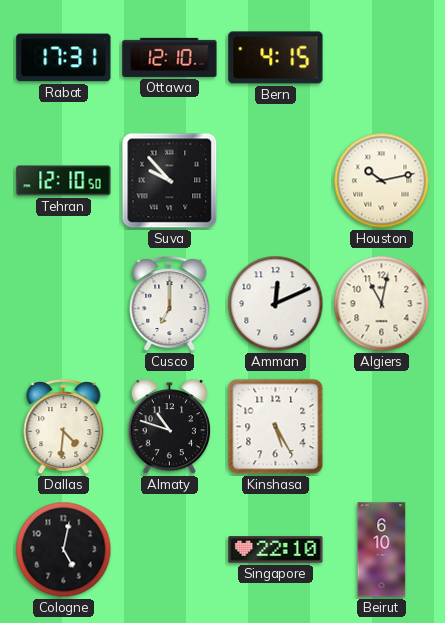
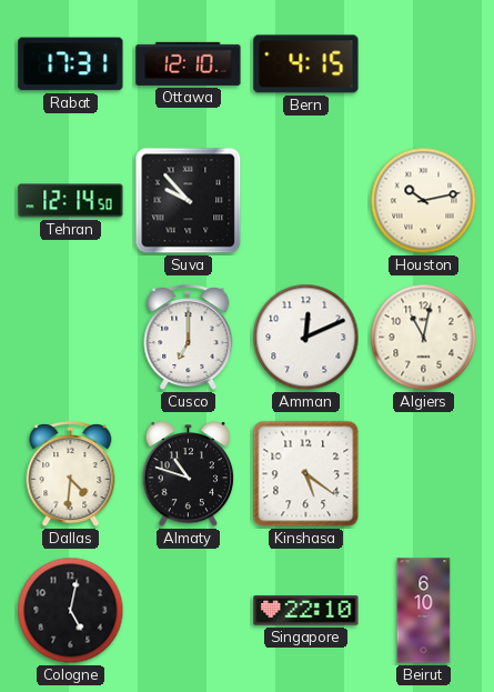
Tehran: 12:10 -> 12:14
Kinshasa: 5:25 -> 5:21
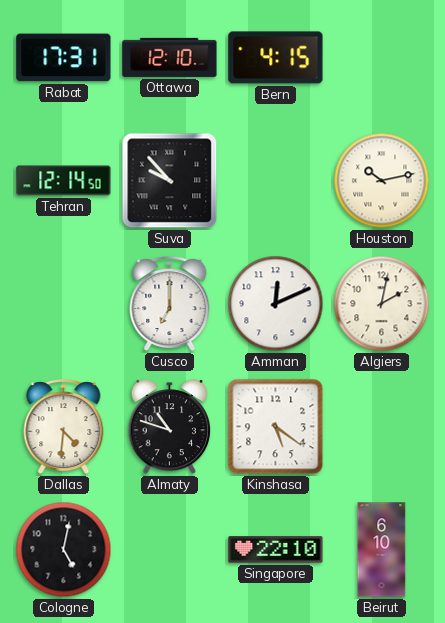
Algiers: 11:02 -> 2:02
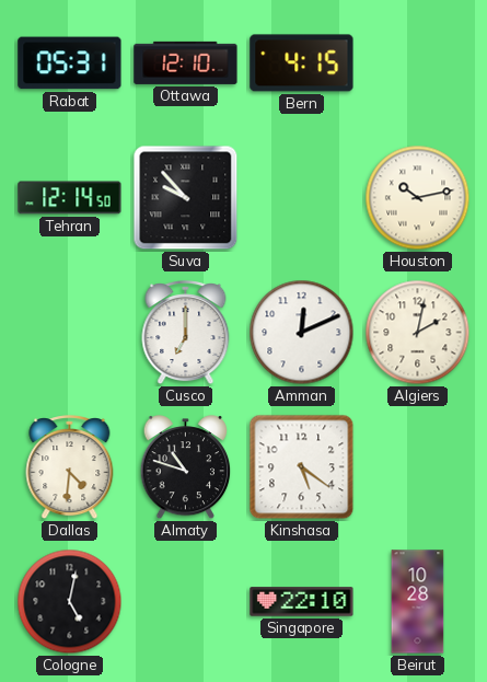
Rabat: 17:31 -> 05:31
Beirut: 6:10 -> 10:28
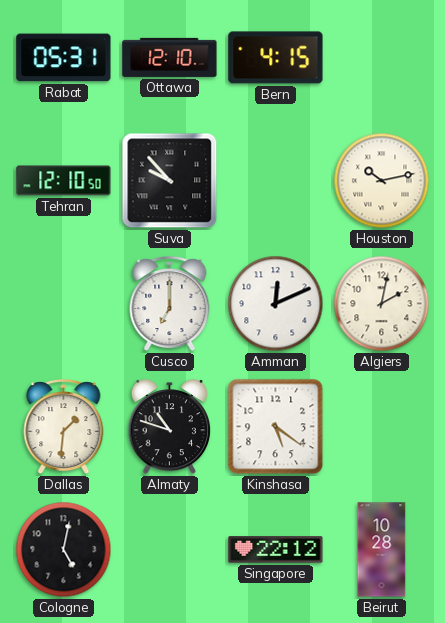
Tehran: 12:14 -> 12:10
Dallas: 4:31 -> 1:31
Singapore: 22:10 -> 22:12
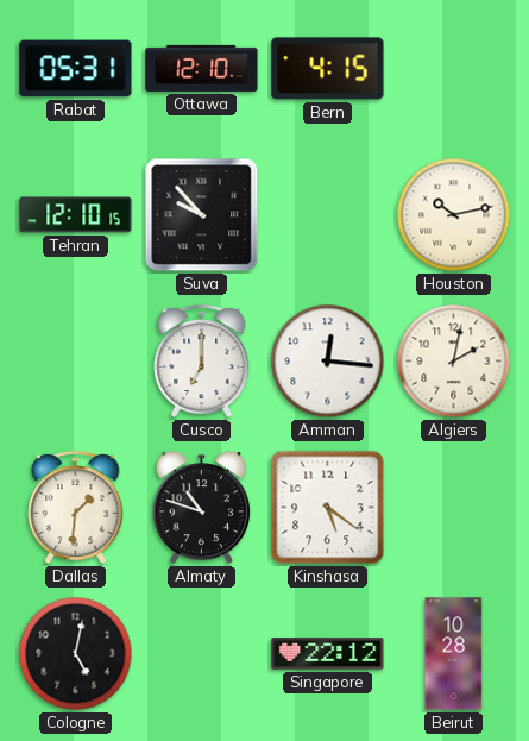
Tehran: 12:10:50 -> 12:10:15
Amman: 12:11 -> 12:16
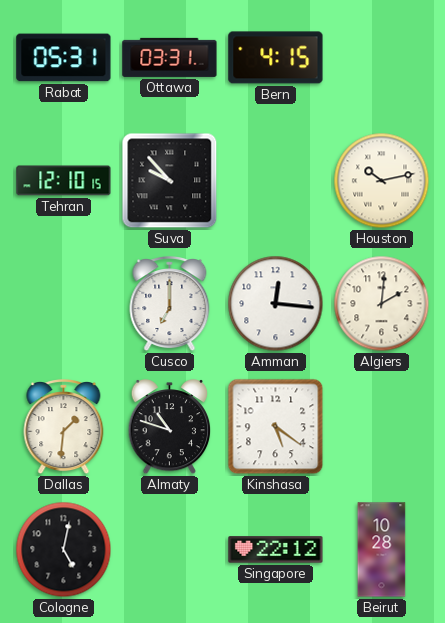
Ottawa: 12:10 -> 03:31
Algiers: 2:02 -> 2:01
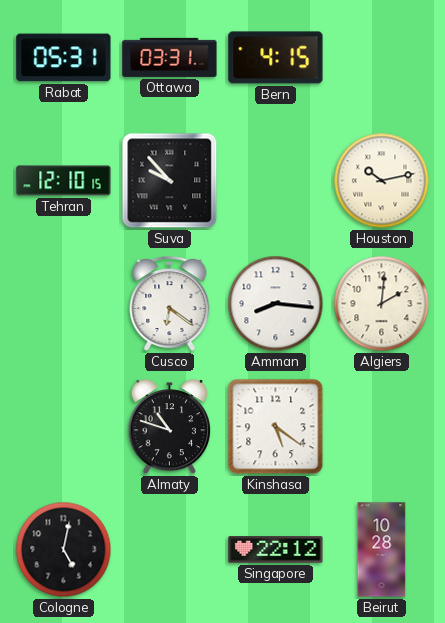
Cusco: 7:00 -> 6:21
Amman: 12:16 -> 8:16
Dallas: 1:31 -> none
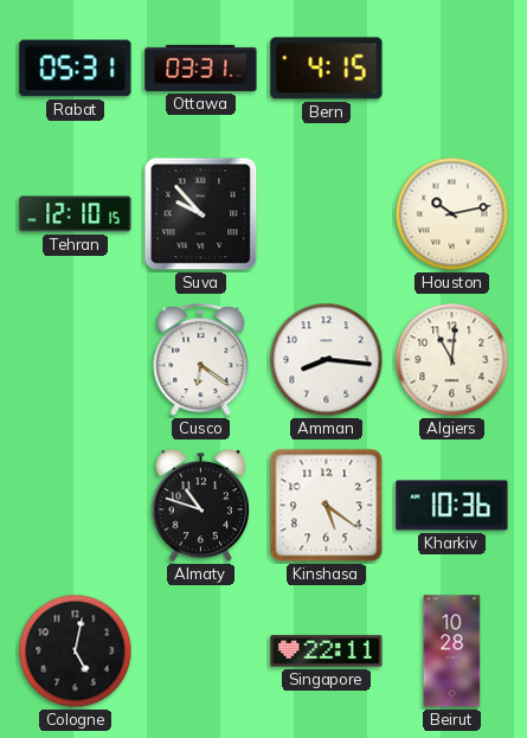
Algiers: 2:01 -> 11:01
Kharkiv: none -> 10:36
Singapore: 22:12 -> 22:11
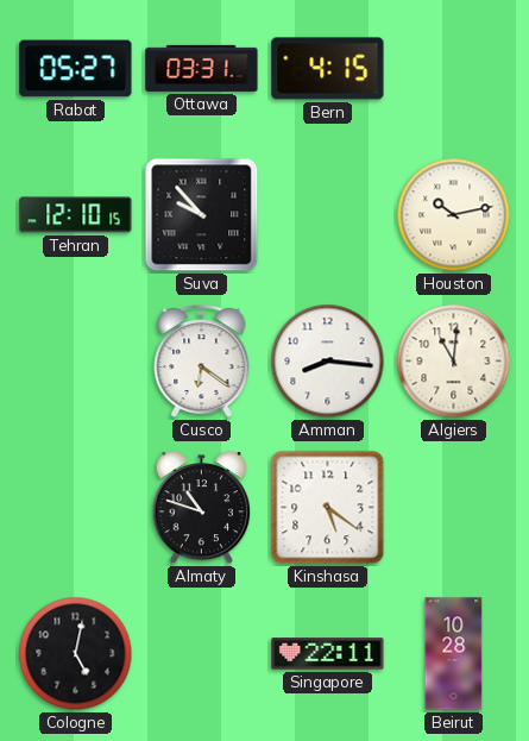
Rabat: 05:31 -> 05:27
Kharkiv: 10:36 -> none
